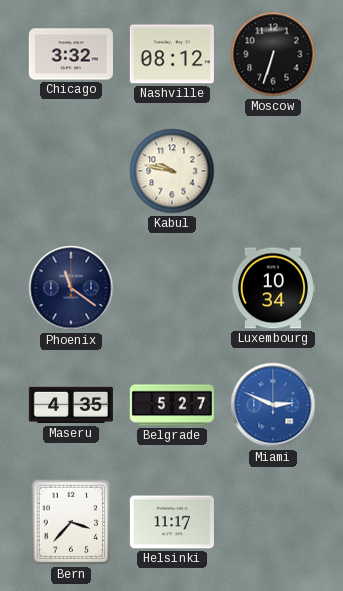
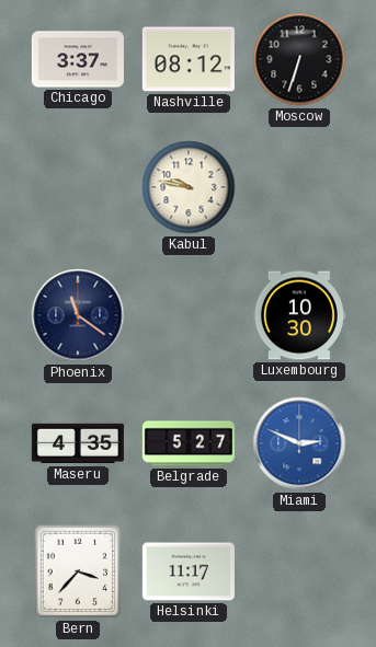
Chicago: 3:32 -> 3:37
Luxembourg: 10:34 -> 10:30
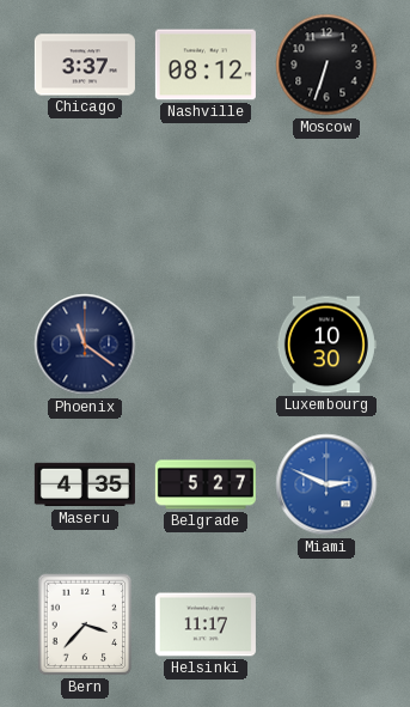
Kabul: 9:47 -> none
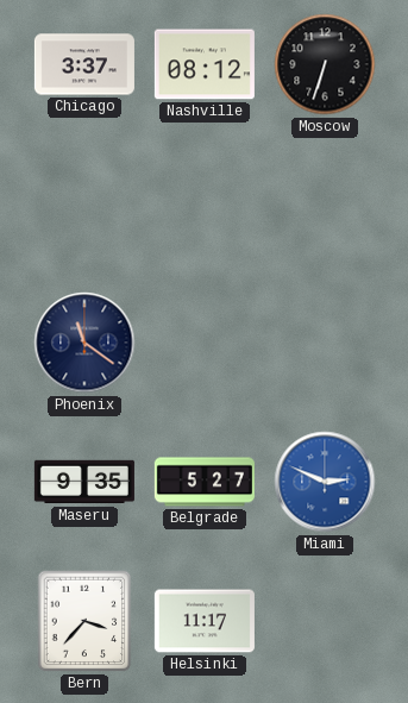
Luxembourg: 10:30 -> none
Maseru: 4:35 -> 9:35
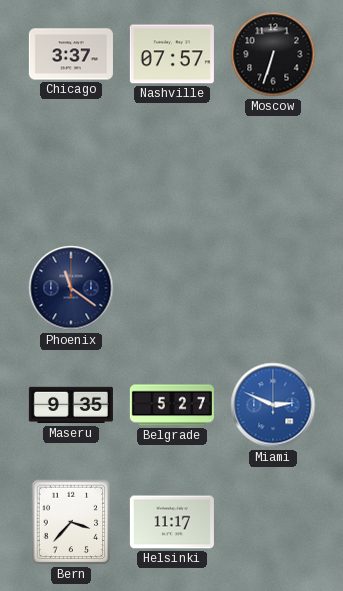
Nashville: 08:12 -> 07:57
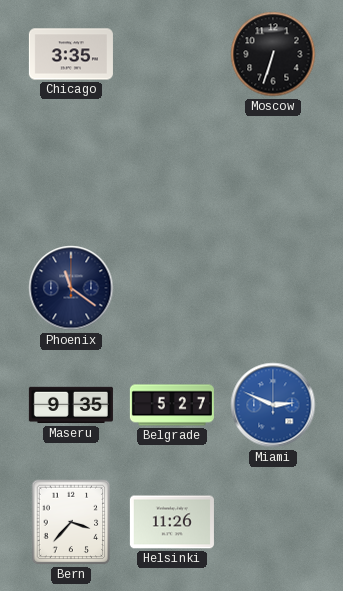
Chicago: 3:37 -> 3:35
Nashville: 07:57 -> none
Helsinki: 11:17 -> 11:26
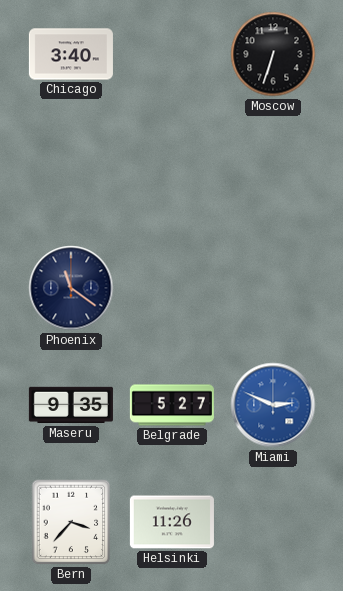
Chicago: 3:35 -> 3:40
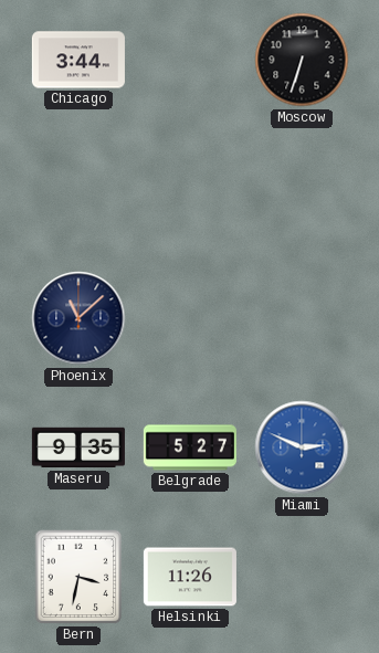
Chicago: 3:40 -> 3:44
Phoenix: 11:21 -> 11:08
Bern: 3:37 -> 3:32
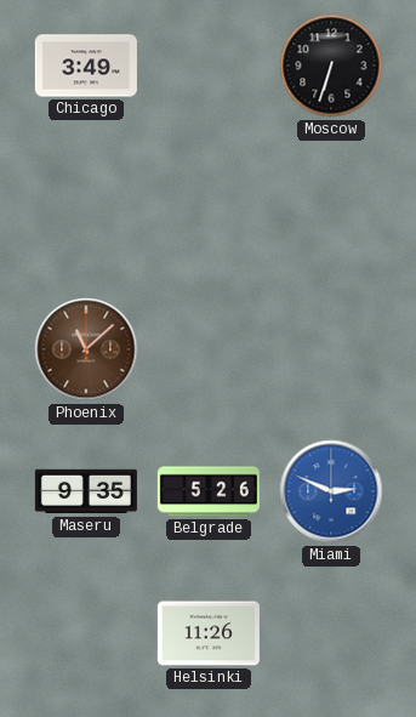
Chicago: 3:44 -> 3:49
Phoenix dial: navy -> brown
Belgrade: 5:27 -> 5:26
Bern: 3:32 -> none
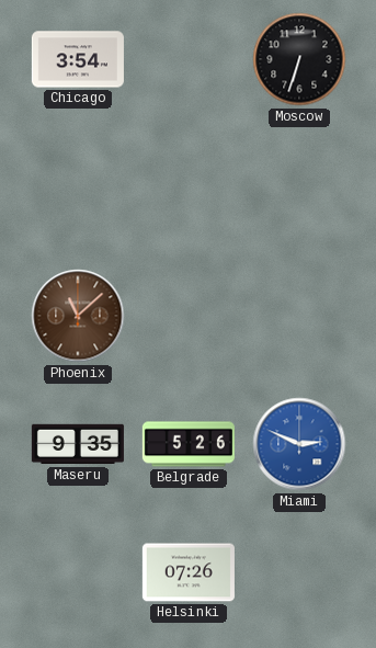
Chicago: 3:49 -> 3:54
Helsinki: 11:26 -> 07:26
